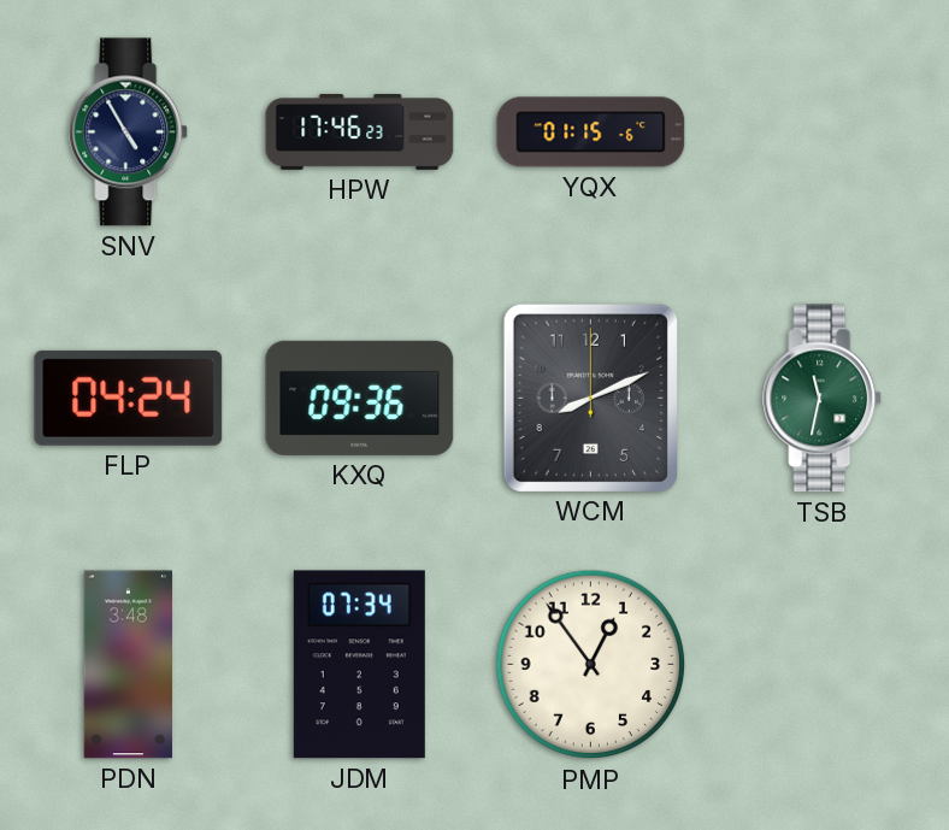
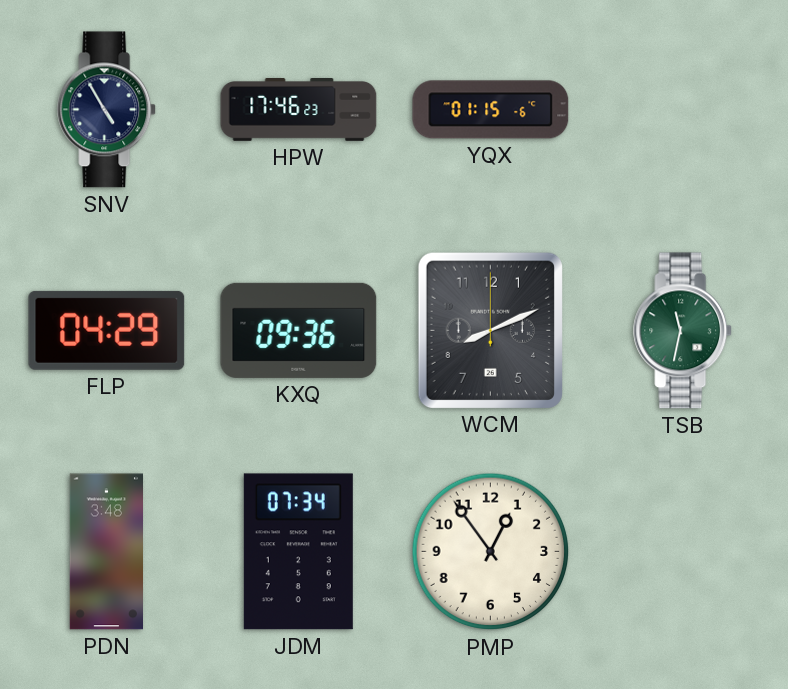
FLP: 04:24 -> 04:29
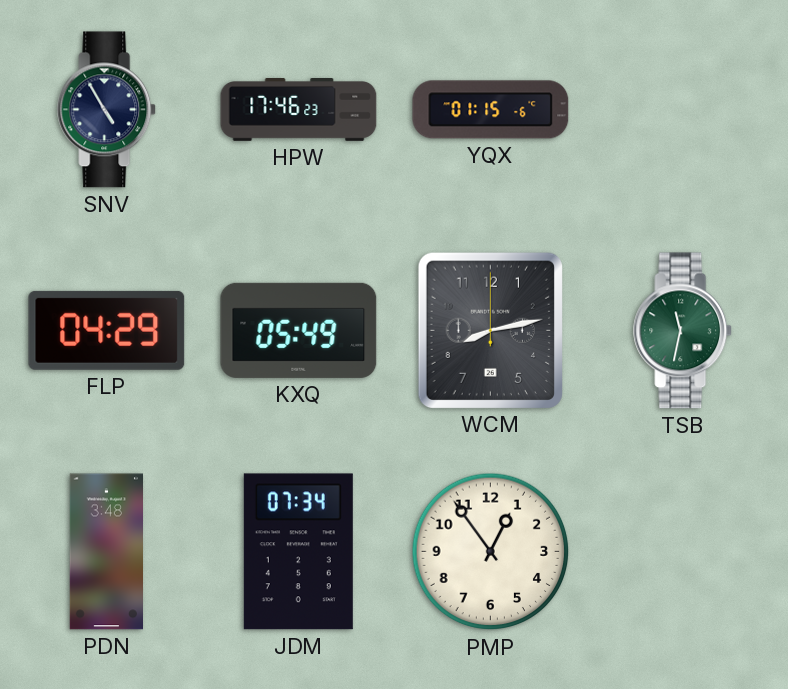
KXQ: 09:36 -> 05:49
WCM: 8:11 -> 8:13
